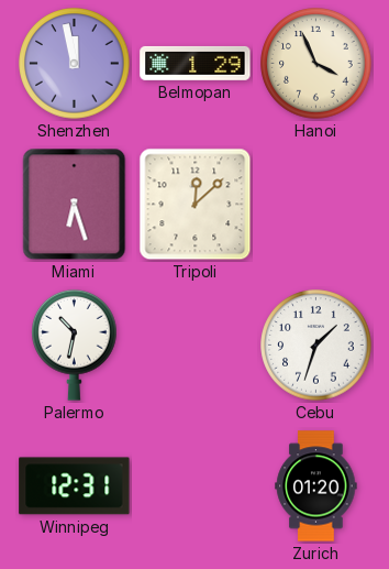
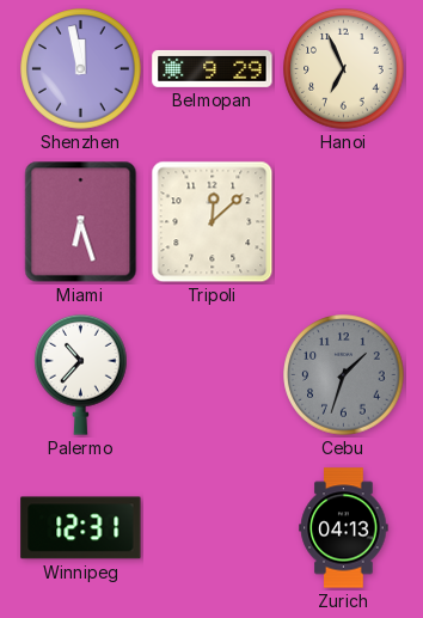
Belmopan: 1:29 -> 9:29
Hanoi: 3:56 -> 6:56
Palermo: 10:32 -> 10:37
Cebu dial: white -> grey
Zurich: 01:20 -> 04:13
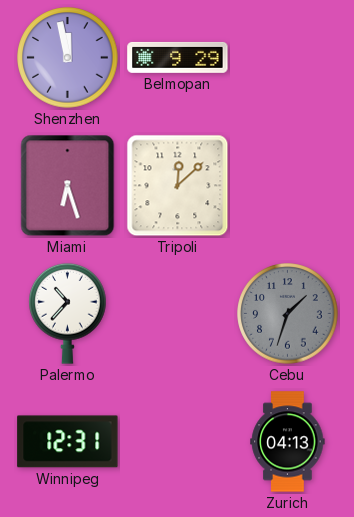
Hanoi: 6:56 -> none
